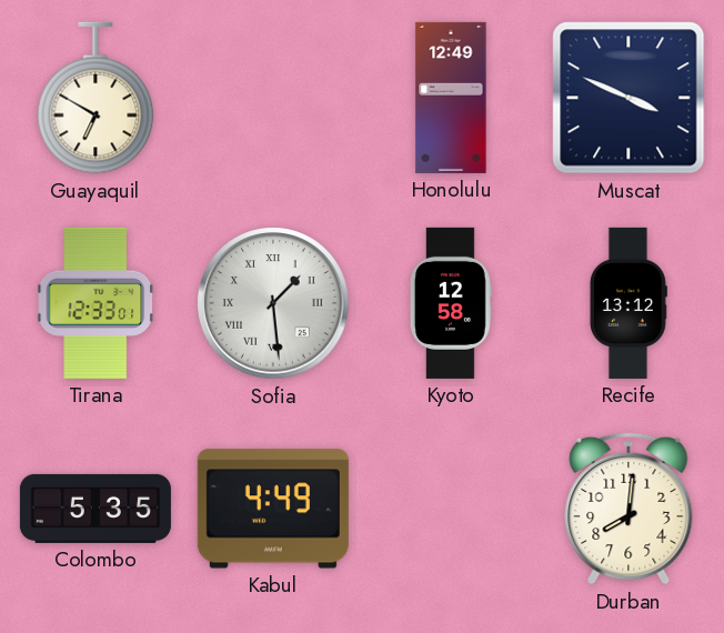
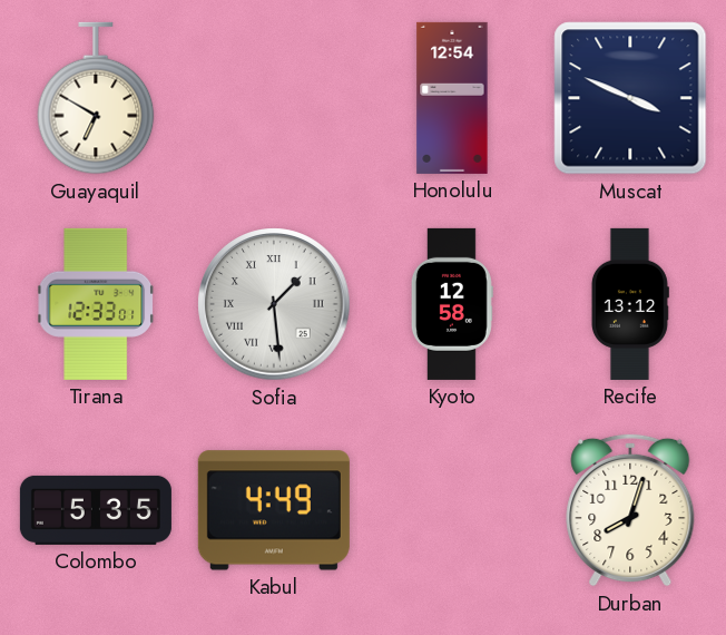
Honolulu: 12:49 -> 12:54
Durban: 8:01 -> 8:03
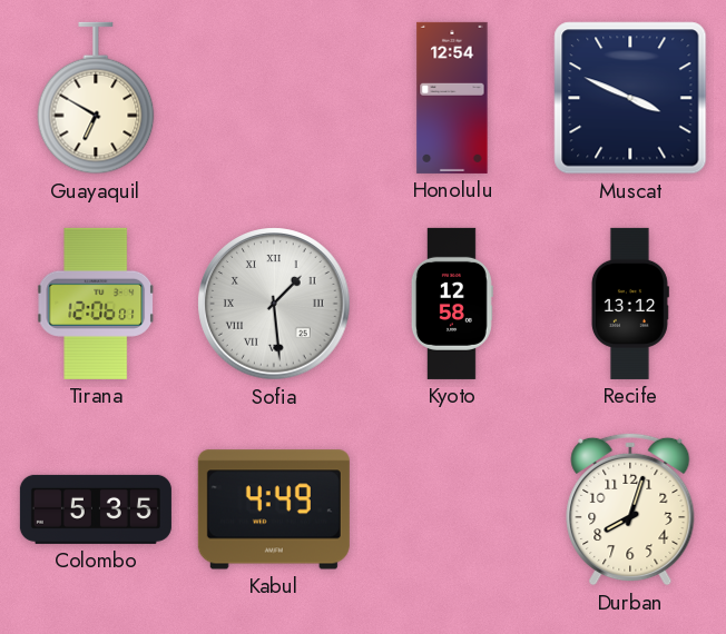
Tirana: 12:33 -> 12:06
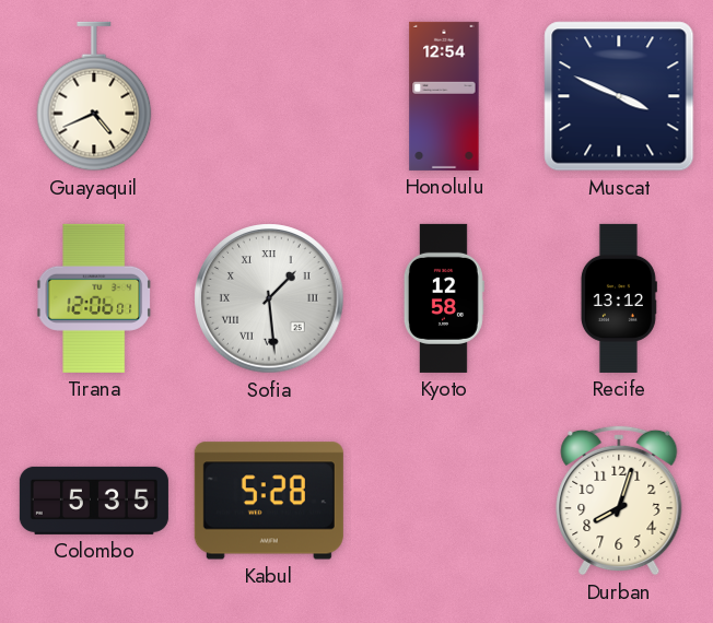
Guayaquil: 6:50 -> 4:41
Kabul: 4:49 -> 5:28
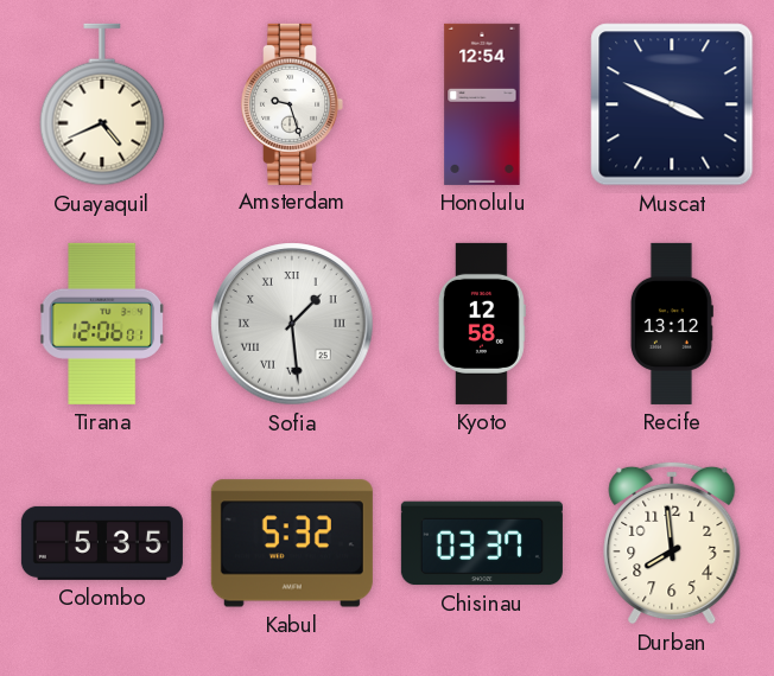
Amsterdam: none -> 9:27
Kabul: 5:28 -> 5:32
Chisinau: none -> 03:37
Durban: 8:03 -> 7:59
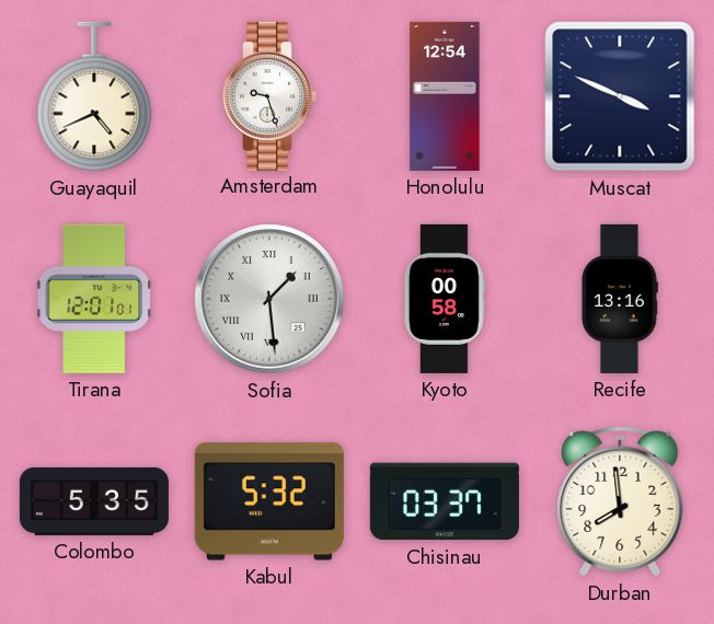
Tirana: 12:06 -> 12:01
Kyoto: 12:58 -> 00:58
Recife: 13:12 -> 13:16
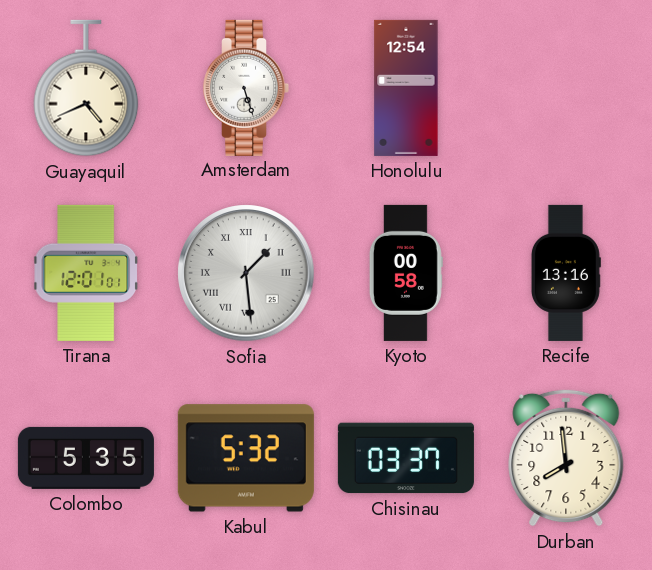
Amsterdam: 9:27 -> 5:27
Muscat: 3:49 -> none
